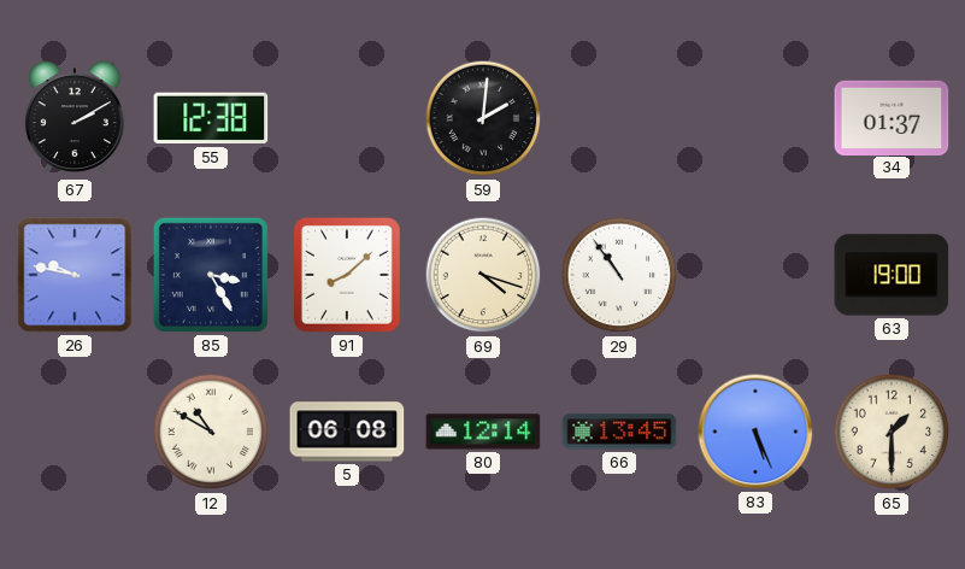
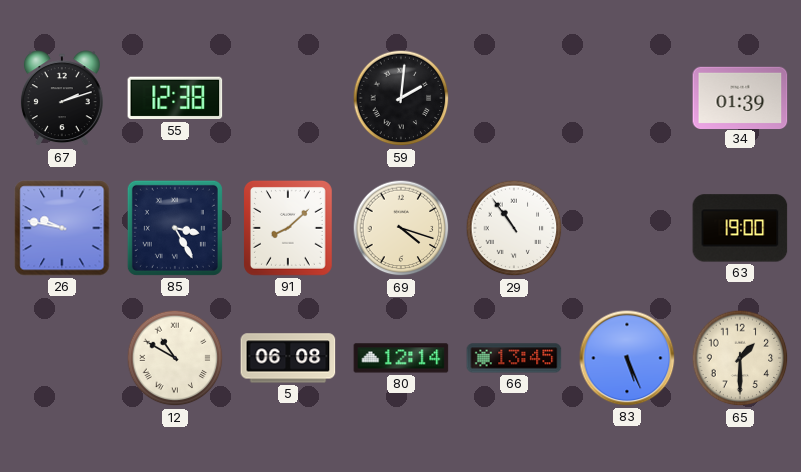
67: 2:10 -> 2:12
34: 01:37 -> 01:39
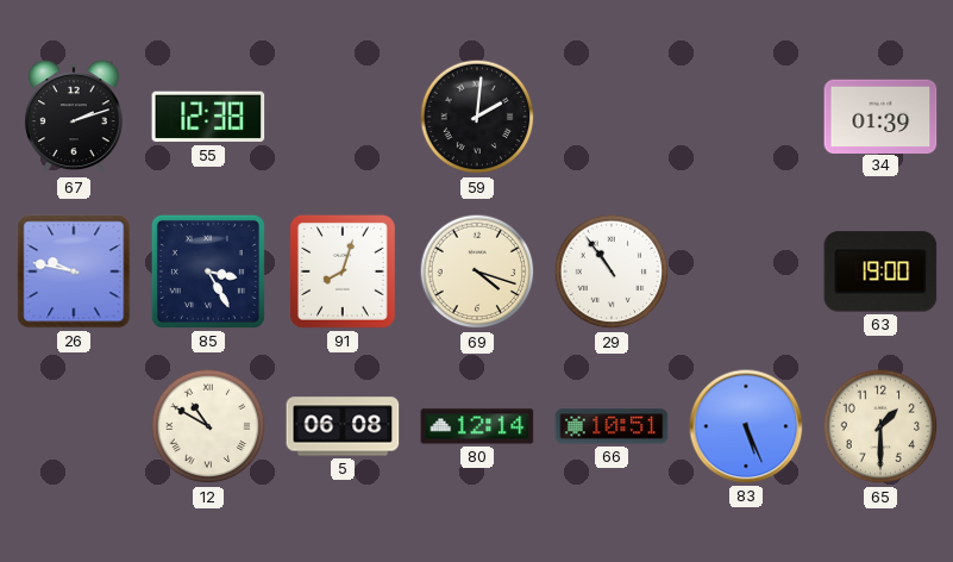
91: 8:08 -> 8:03
66: 13:45 -> 10:51
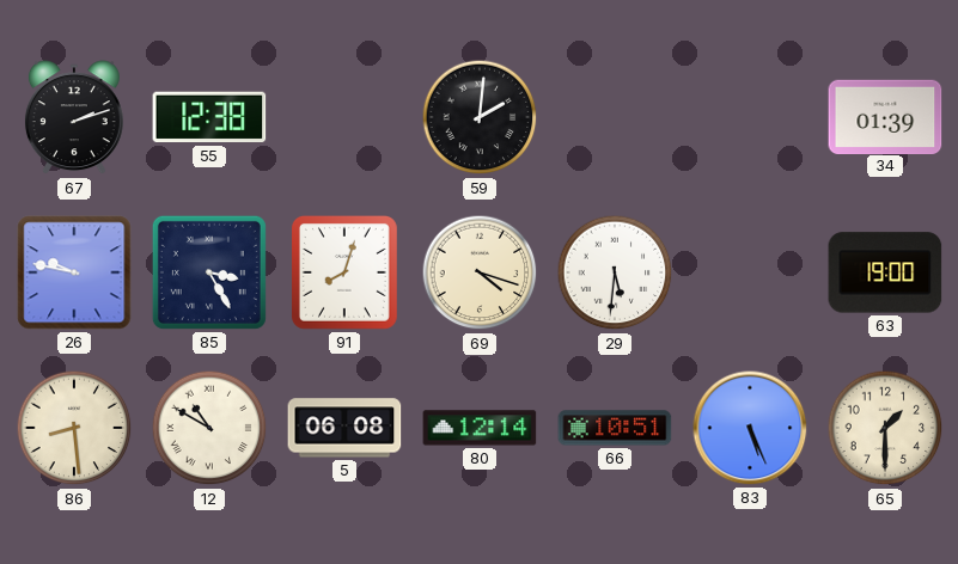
29: 10:54 -> 5:31
86: none -> 8:29
